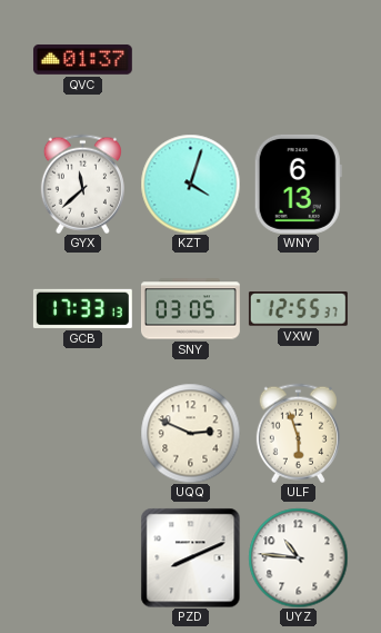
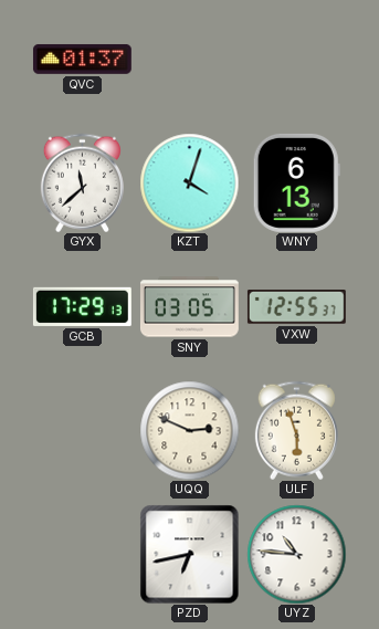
GCB: 17:33 -> 17:29
PZD: 8:11 -> 6:43
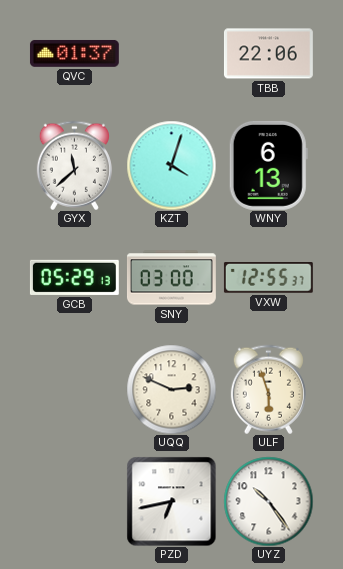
TBB: none -> 22:06
GCB: 17:29 -> 05:29
SNY: 03:05 -> 03:00
UYZ: 10:46 -> 10:24
